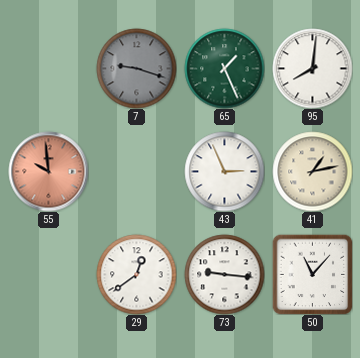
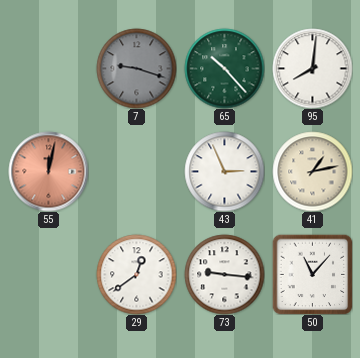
65: 1:26 -> 10:23
55: 9:59 -> 12:02
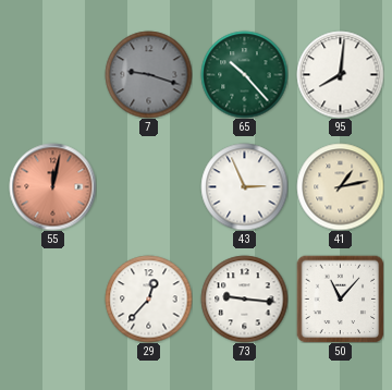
29: 12:39 -> 12:37
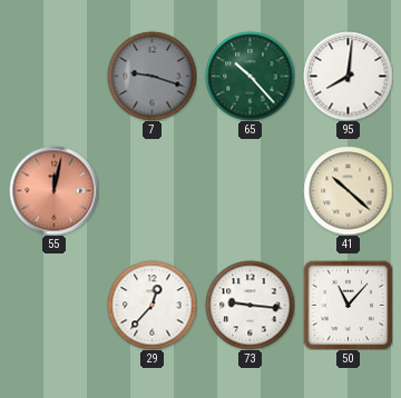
43: 2:56 -> none
41: 1:13 -> 10:22
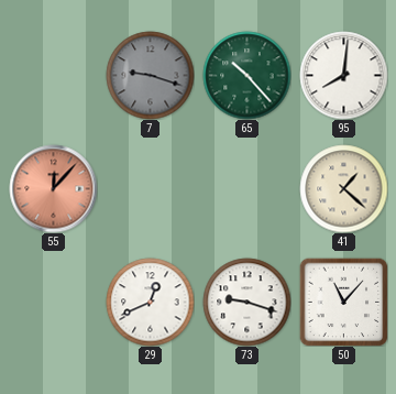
55: 12:02 -> 12:07
41: 10:22 -> 1:22
29: 12:37 -> 12:41
73: 9:16 -> 9:18
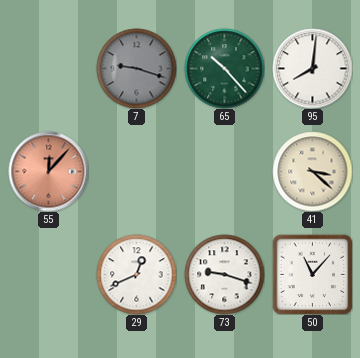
41: 1:22 -> 3:22
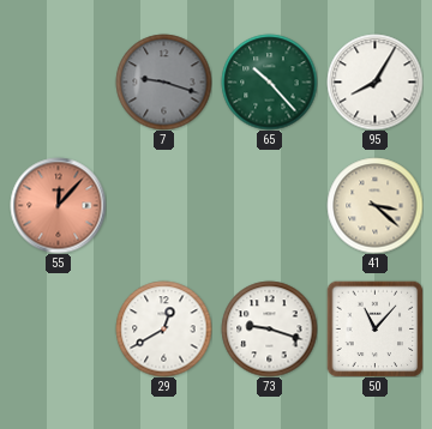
95: 8:01 -> 8:05
29: 12:41 -> 12:40
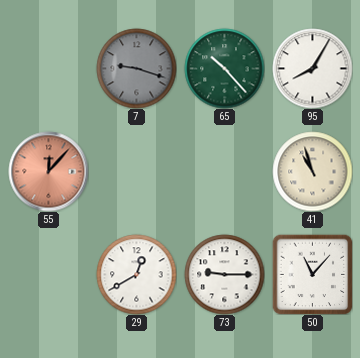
41: 3:22 -> 10:57
73: 9:18 -> 9:15
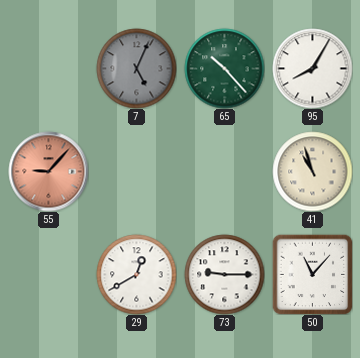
7: 9:18 -> 5:04
55: 12:07 -> 9:07
